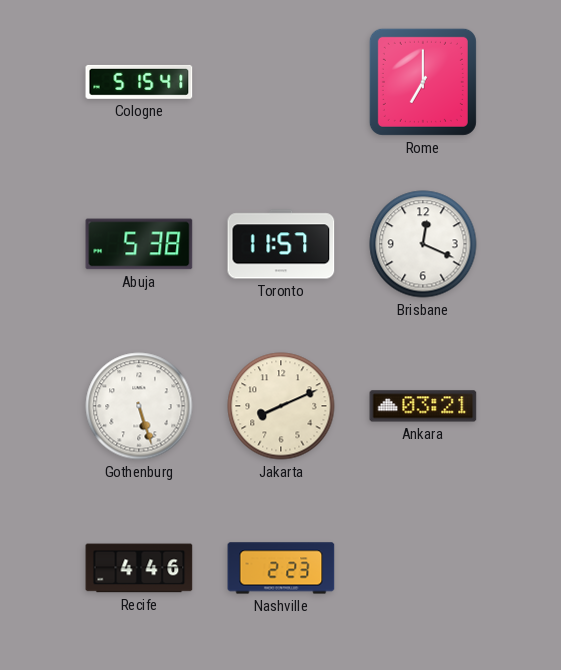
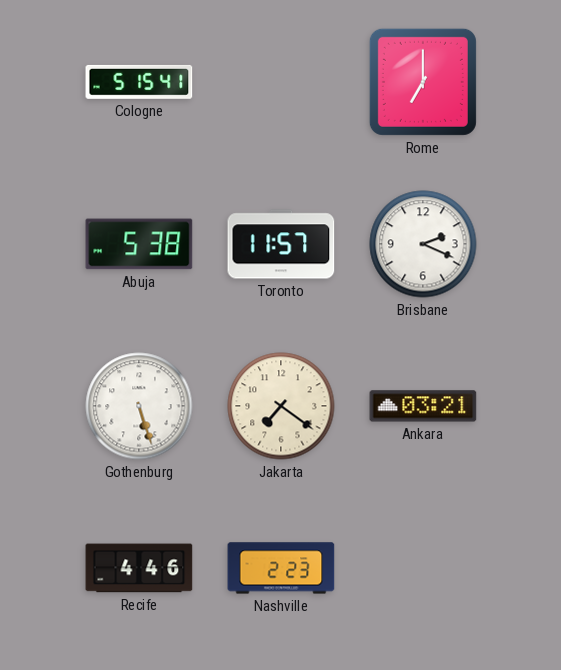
Brisbane: 12:19 -> 2:19
Jakarta: 8:11 -> 7:21
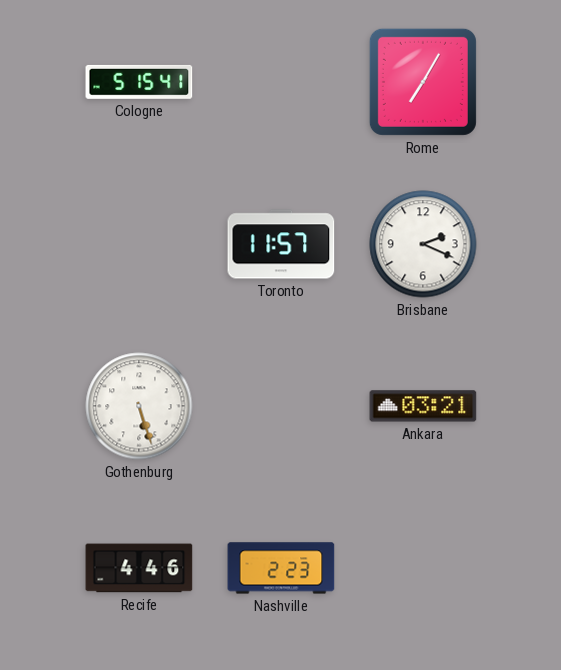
Rome: 7:00 -> 7:05
Abuja: 5:38 -> none
Jakarta: 7:21 -> none
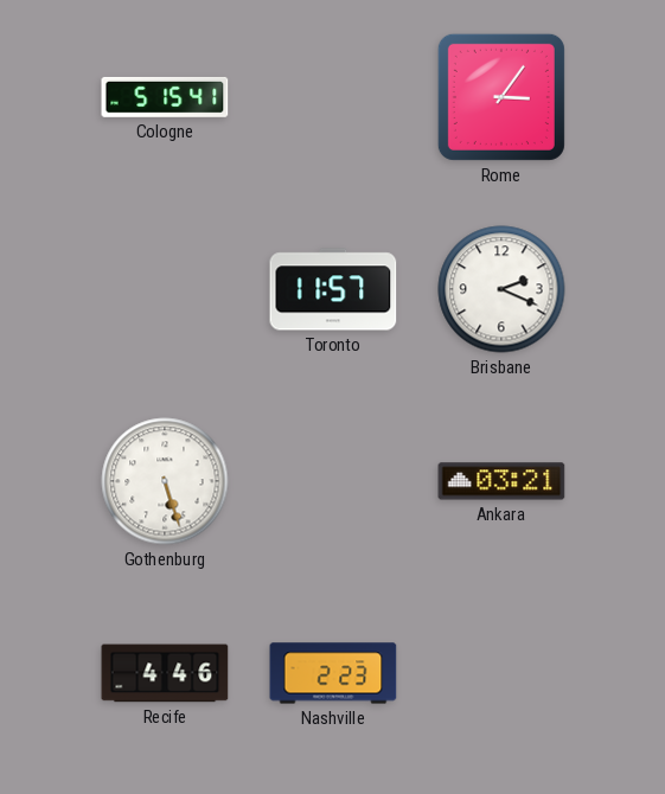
Rome: 7:05 -> 3:06
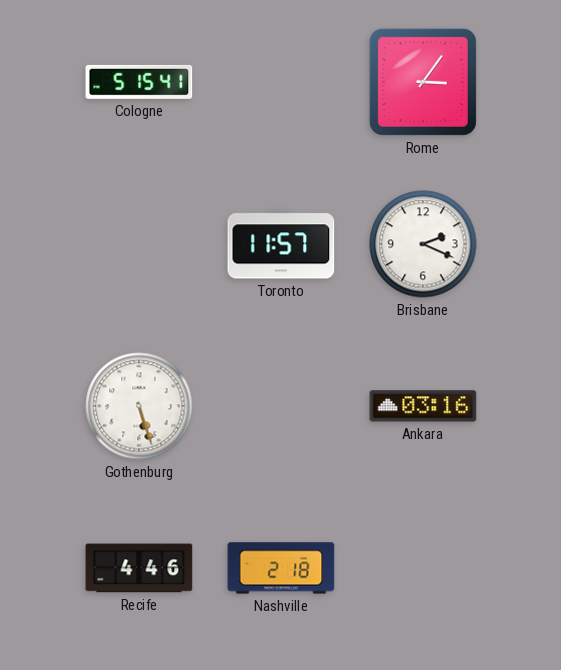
Ankara: 03:21 -> 03:16
Nashville: 2:23 -> 2:18
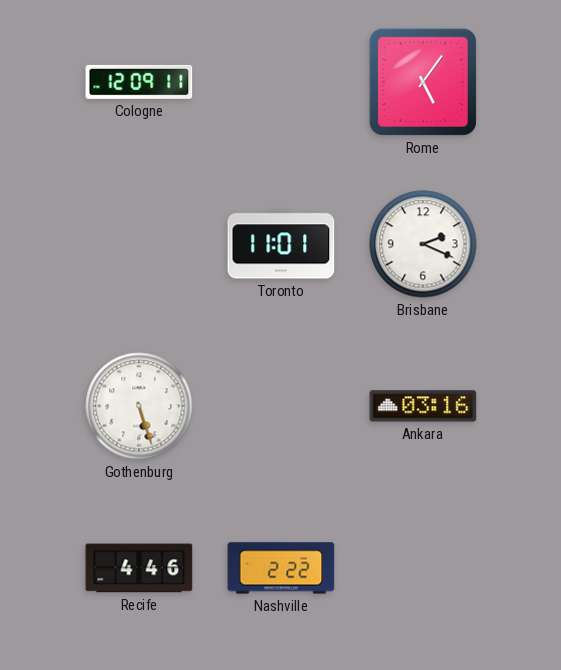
Cologne: 5:15 -> 12:09
Rome: 3:06 -> 5:06
Toronto: 11:57 -> 11:01
Nashville: 2:18 -> 2:22
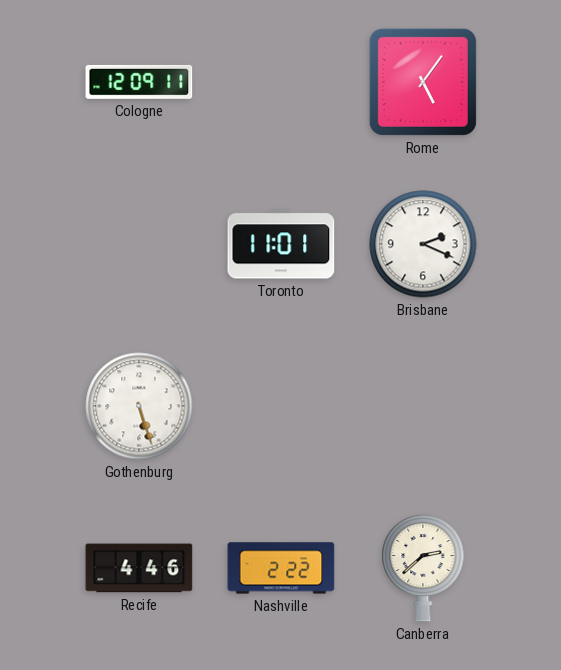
Ankara: 03:16 -> none
Canberra: none -> 2:38
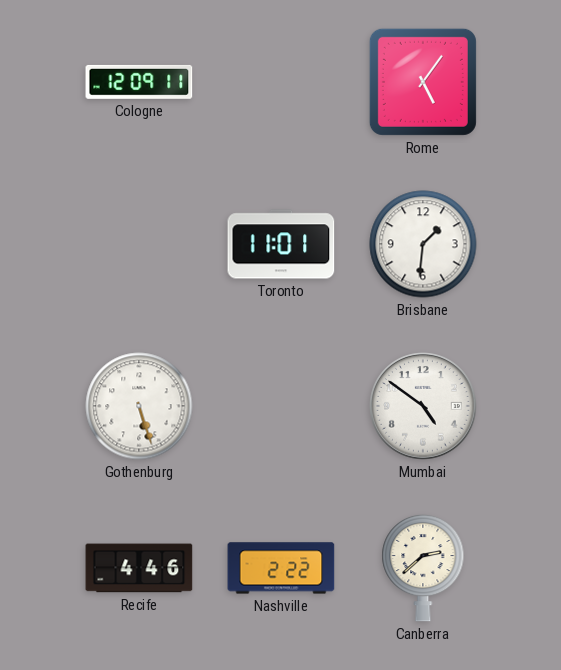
Brisbane: 2:19 -> 1:31
Mumbai: none -> 4:51
